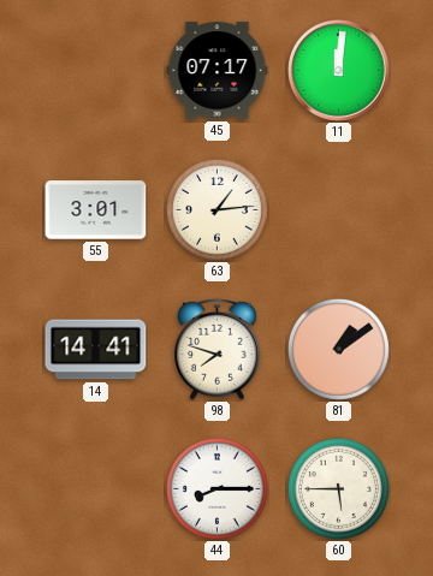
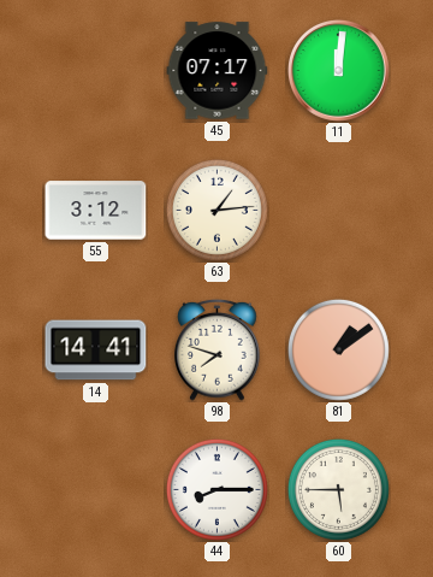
55: 3:01 -> 3:12
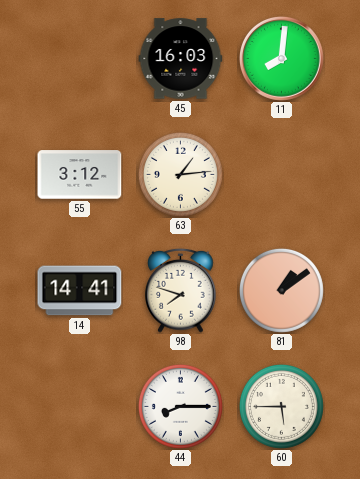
45: 07:17 -> 16:03
11: 12:01 -> 8:01
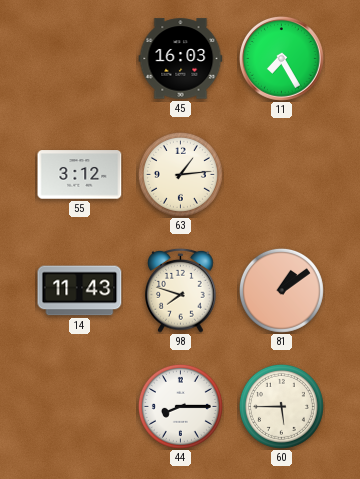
11: 8:01 -> 7:25
14: 14:41 -> 11:43
